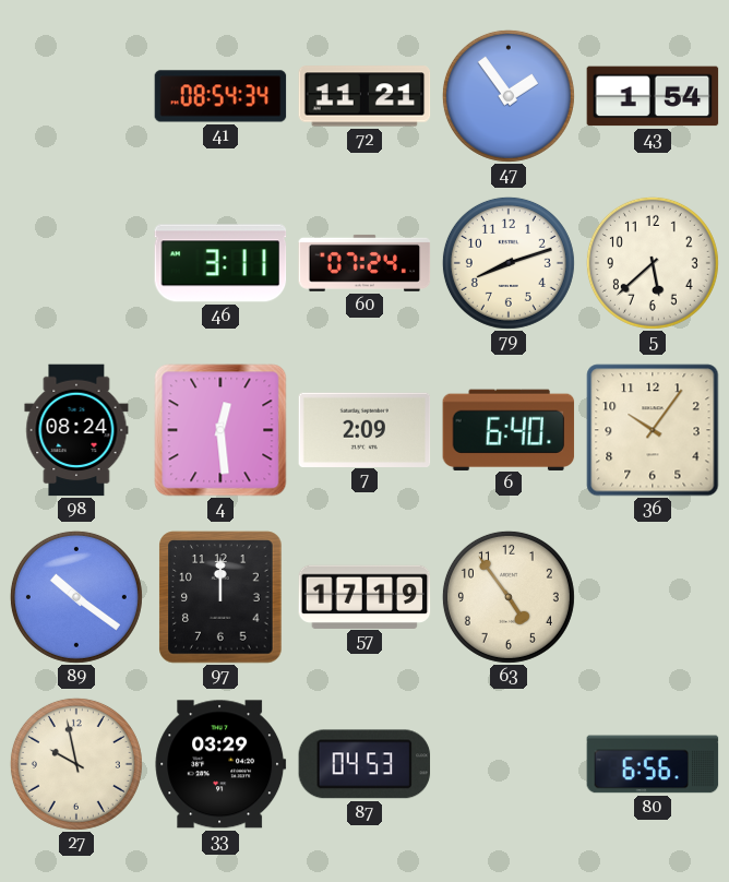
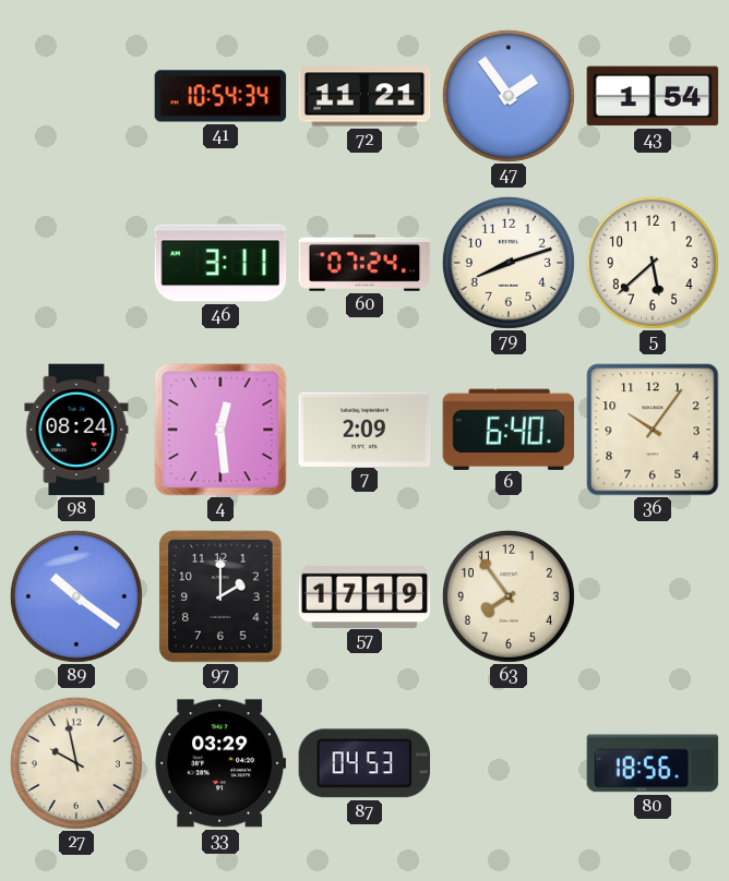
41: 08:54 -> 10:54
97: 12:00 -> 2:00
63: 4:54 -> 7:54
80: 6:56 -> 18:56
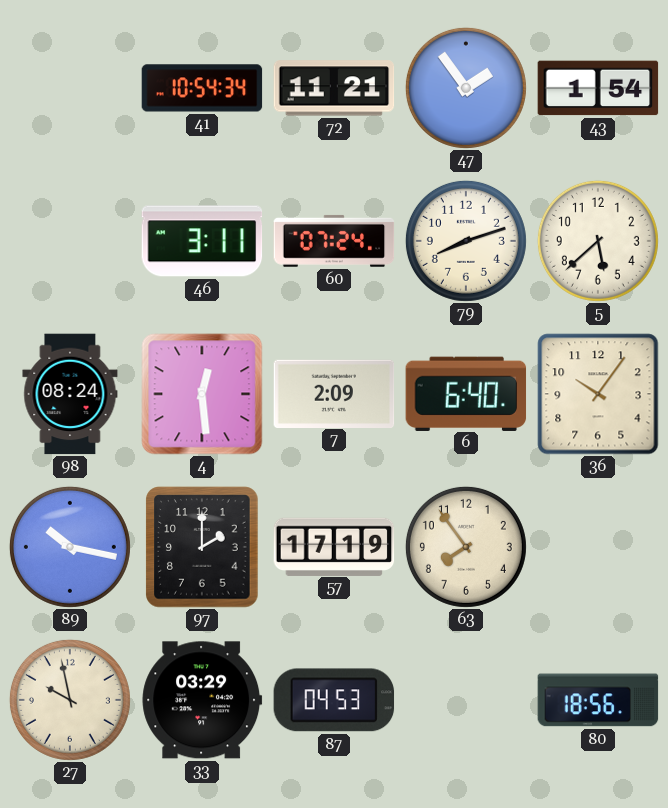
89: 10:21 -> 10:17
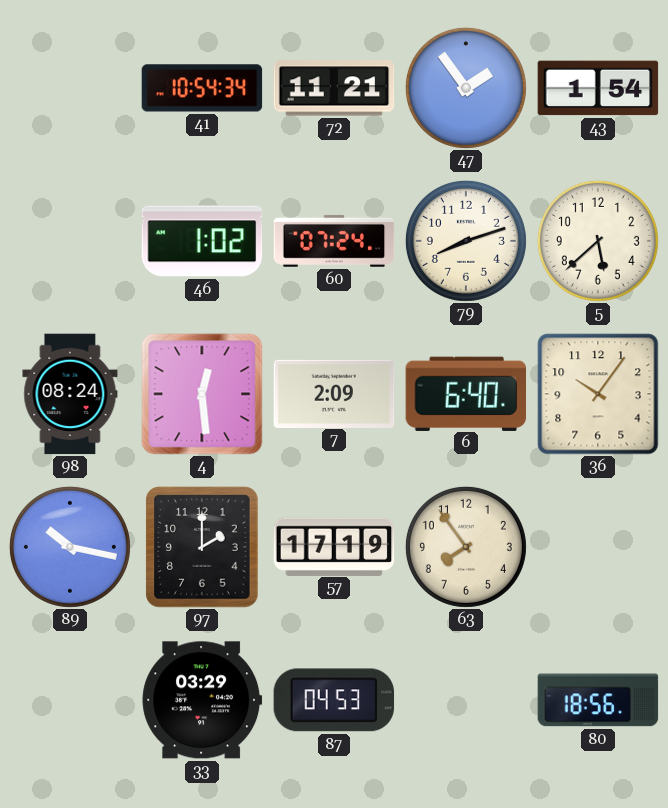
46: 3:11 -> 1:02
27: 9:58 -> none
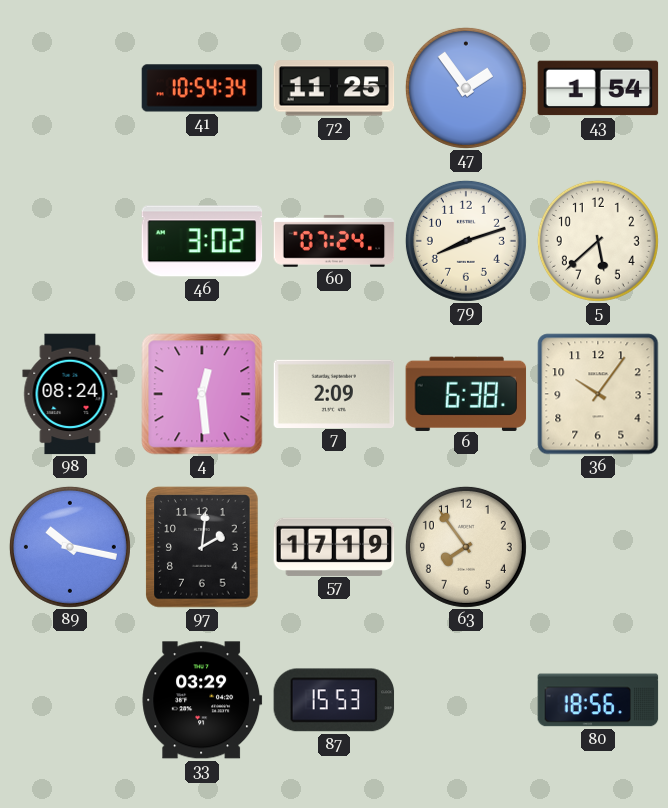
72: 11:21 -> 11:25
46: 1:02 -> 3:02
6: 6:40 -> 6:38
97: 2:00 -> 2:01
87: 04:53 -> 15:53
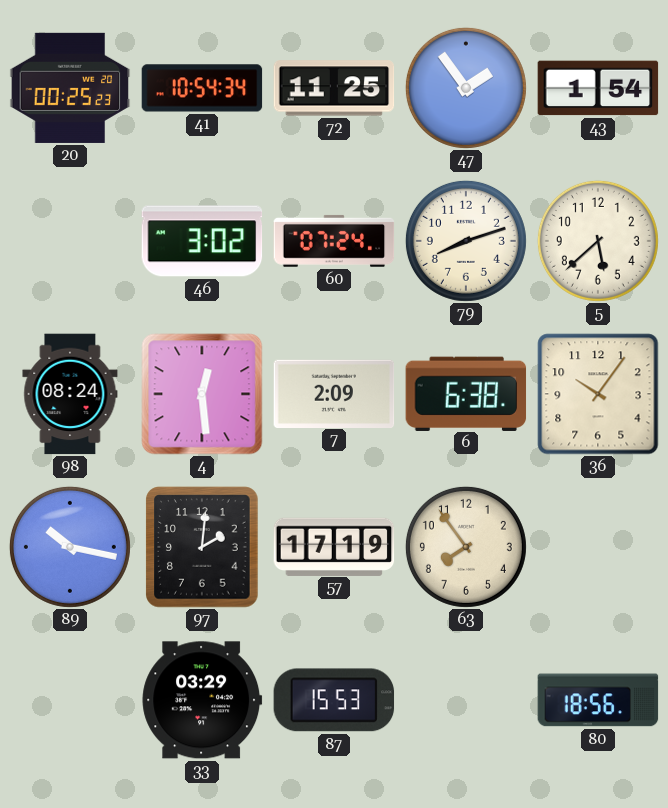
20: none -> 00:25
